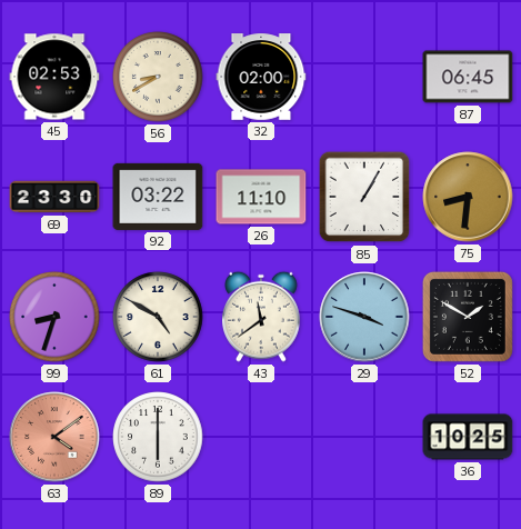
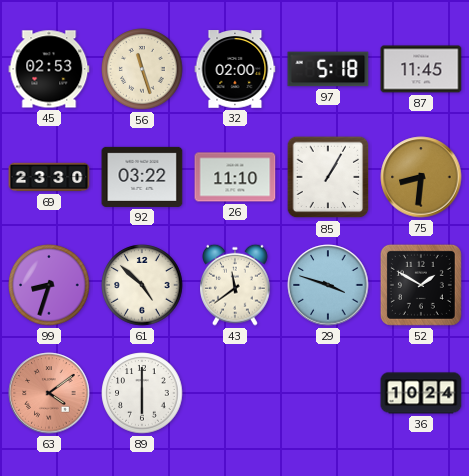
56: 8:40 -> 11:27
97: none -> 5:18
87: 06:45 -> 11:45
61: 4:50 -> 4:52
36: 10:25 -> 10:24
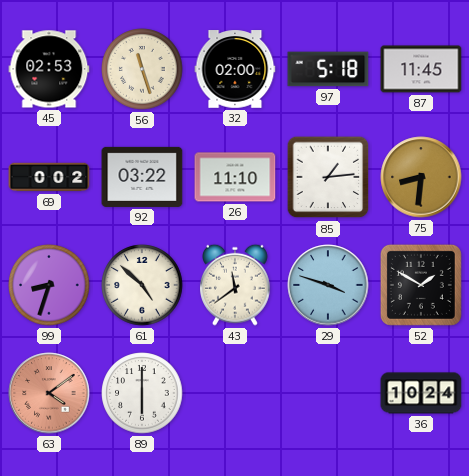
69: 23:30 -> 0:02
85: 1:05 -> 1:14
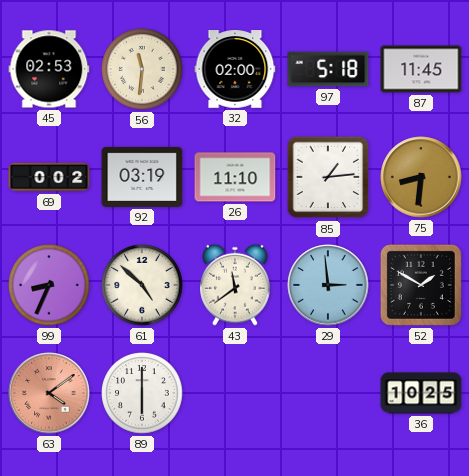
56: 11:27 -> 11:31
92: 03:22 -> 03:19
99: 8:33 -> 8:34
29: 3:48 -> 2:59
36: 10:24 -> 10:25
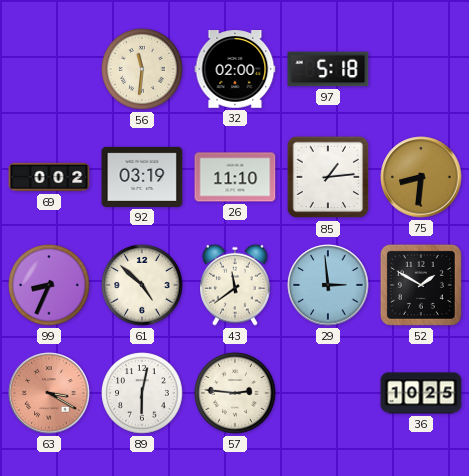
45: 02:53 -> none
87: 11:45 -> none
63: 4:09 -> 3:20
89: 6:00 -> 6:02
57: none -> 2:46
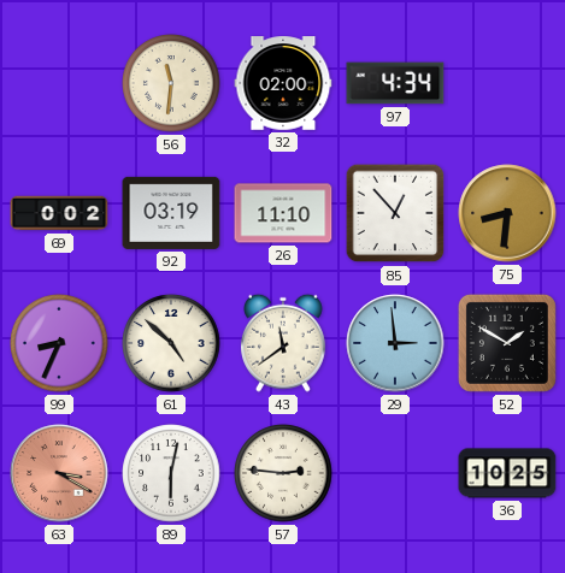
97: 5:18 -> 4:34
85: 1:14 -> 12:53
